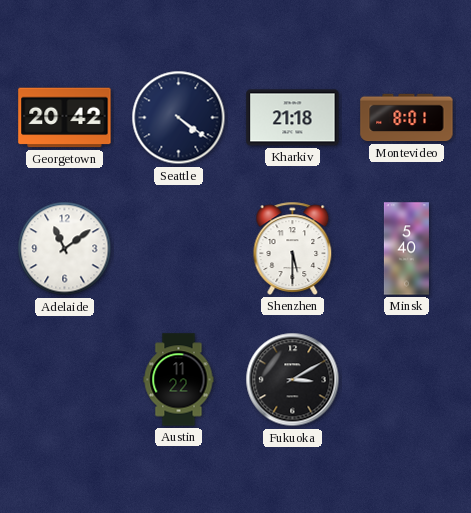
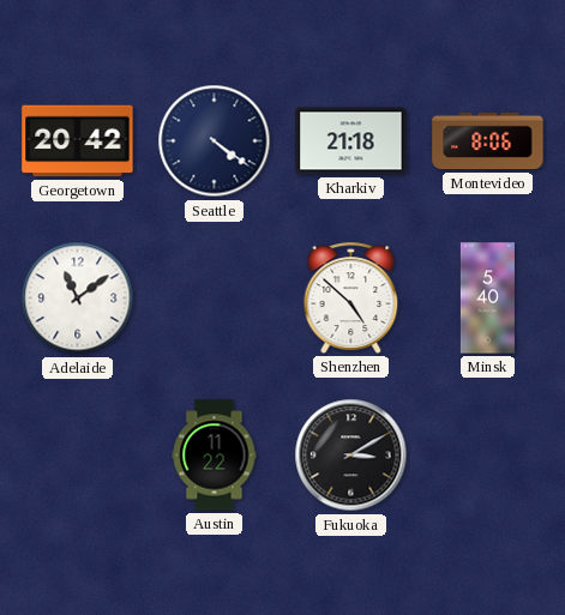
Montevideo: 8:01 -> 8:06
Shenzhen: 5:30 -> 4:52
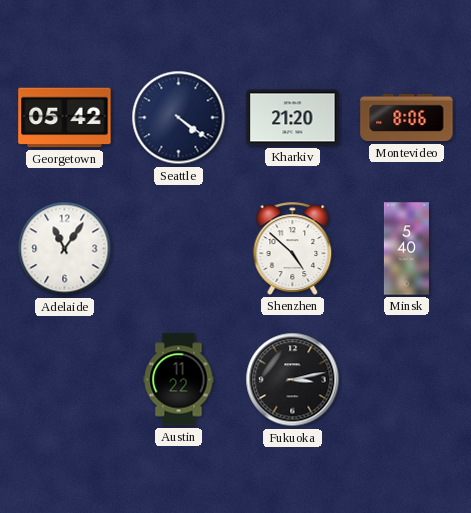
Georgetown: 20:42 -> 05:42
Kharkiv: 21:18 -> 21:20
Adelaide: 11:09 -> 11:06
Fukuoka: 3:10 -> 3:13
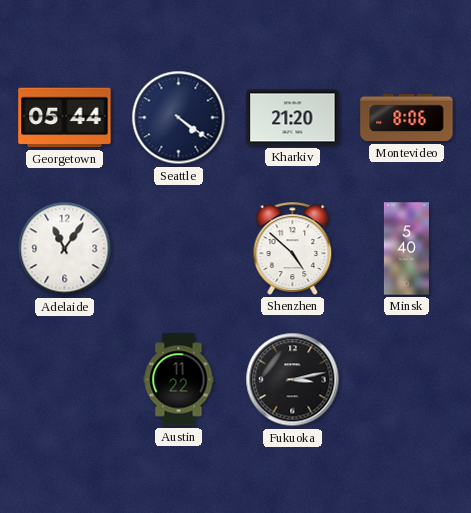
Georgetown: 05:42 -> 05:44
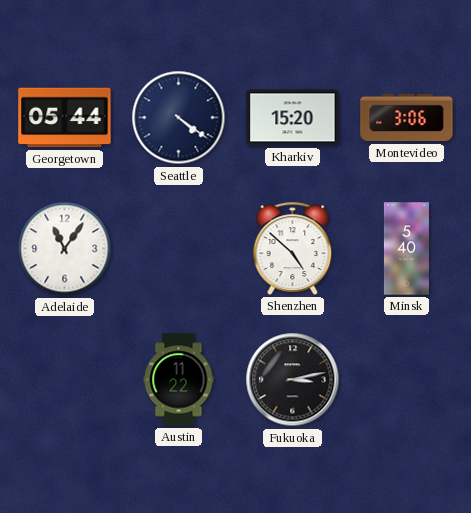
Kharkiv: 21:20 -> 15:20
Montevideo: 8:06 -> 3:06
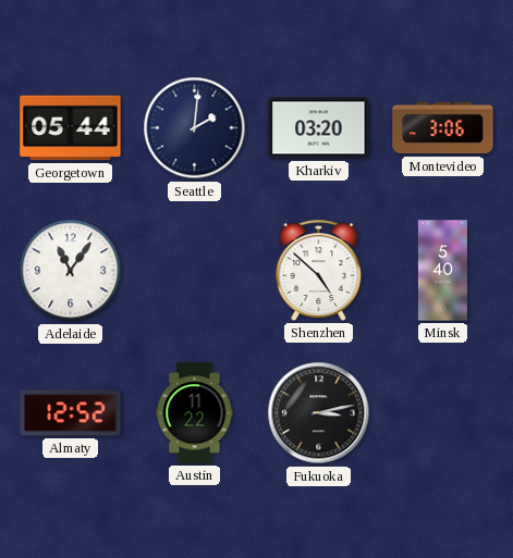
Seattle: 4:21 -> 2:01
Kharkiv: 15:20 -> 03:20
Almaty: none -> 12:52
